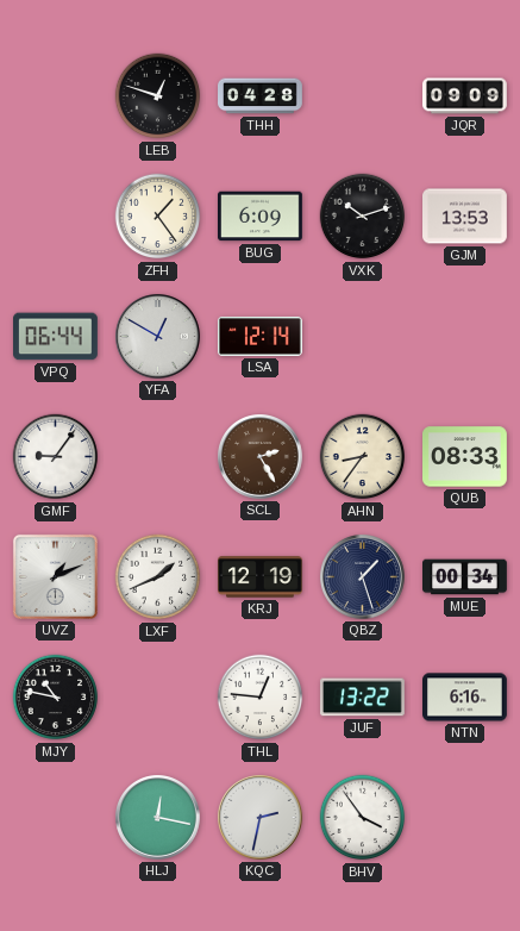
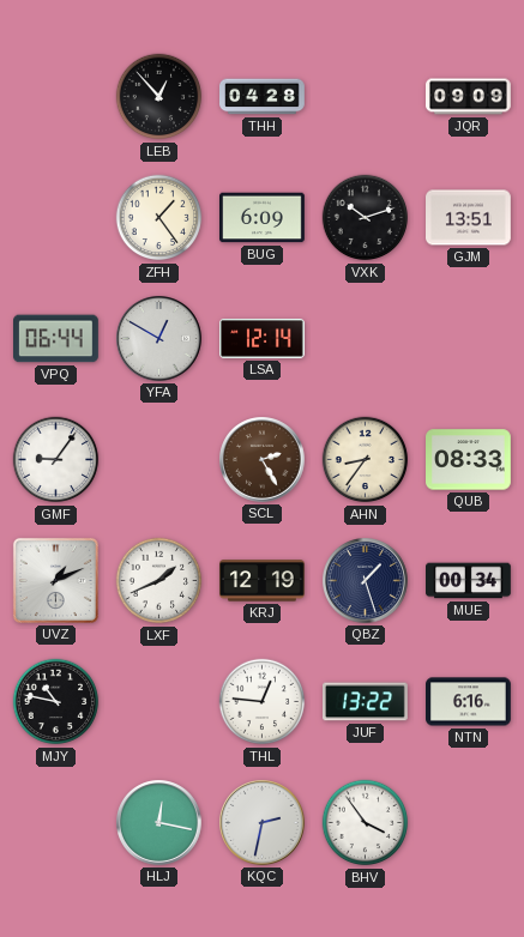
LEB: 12:48 -> 12:53
GJM: 13:53 -> 13:51
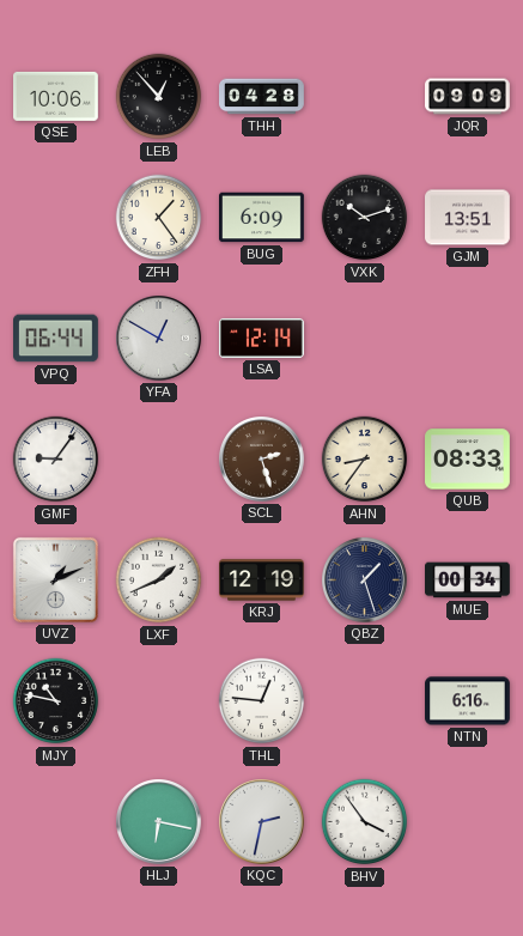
QSE: none -> 10:06
SCL: 2:25 -> 2:27
JUF: 13:22 -> none
HLJ: 12:17 -> 6:17
